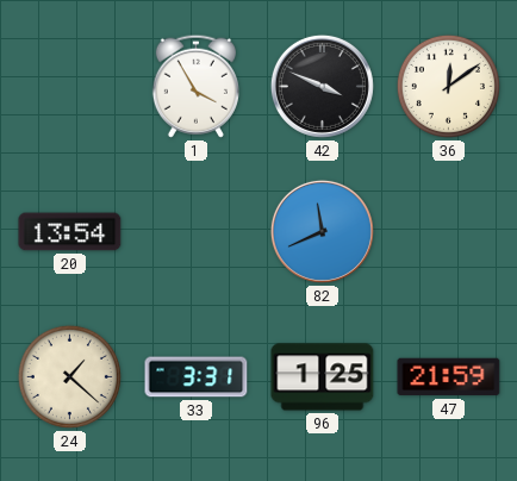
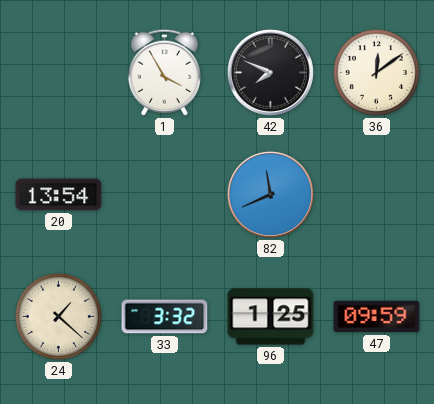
42: 3:49 -> 7:49
33: 3:31 -> 3:32
47: 21:59 -> 09:59
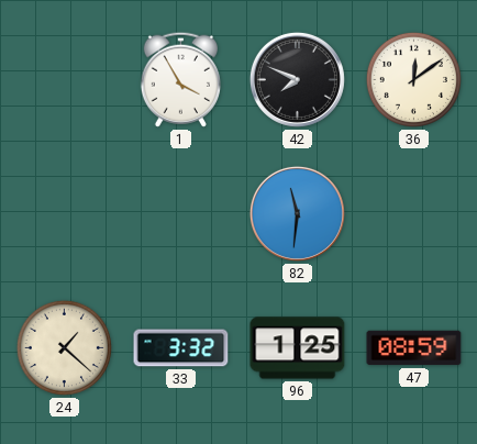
20: 13:54 -> none
82: 11:41 -> 11:31
47: 09:59 -> 08:59
